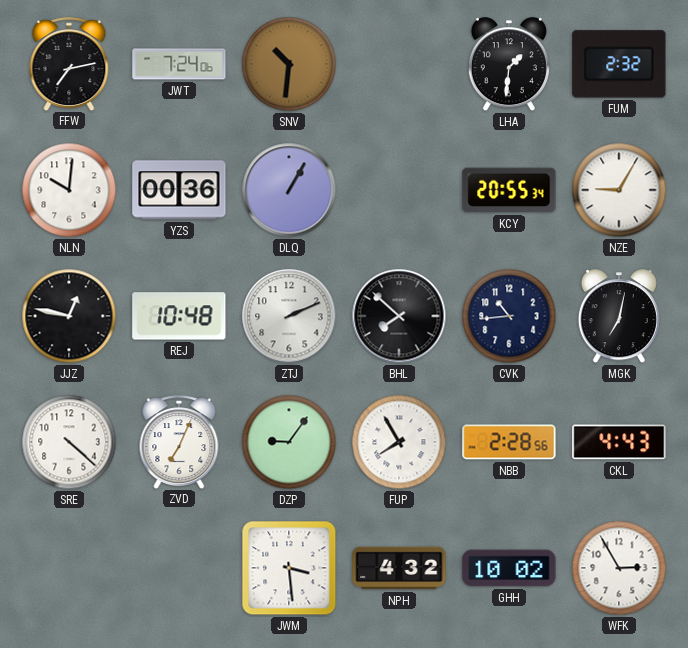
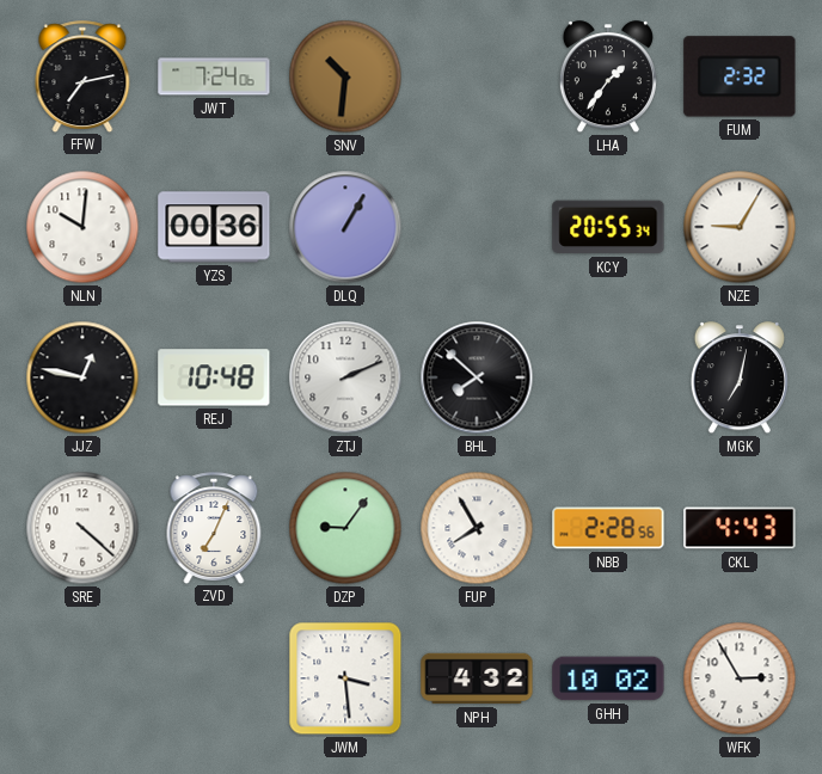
LHA: 1:31 -> 1:36
CVK: 10:44 -> none
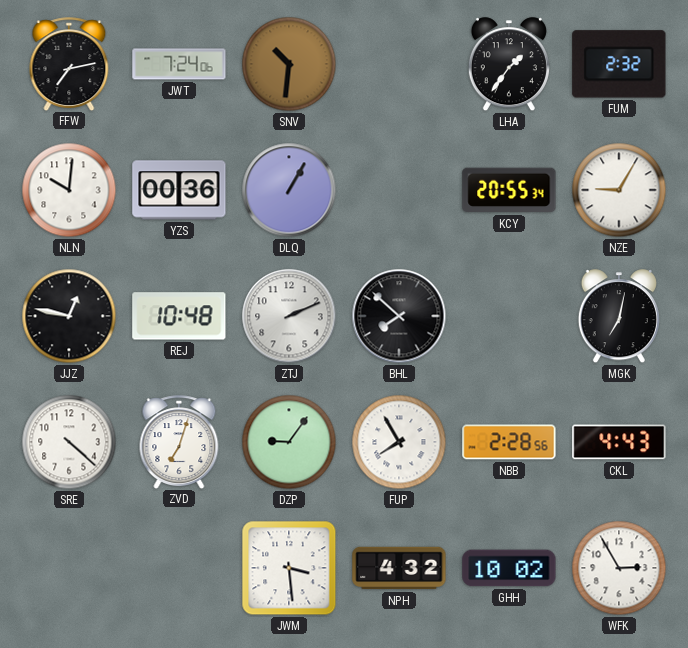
ZVD: 7:04 -> 7:03
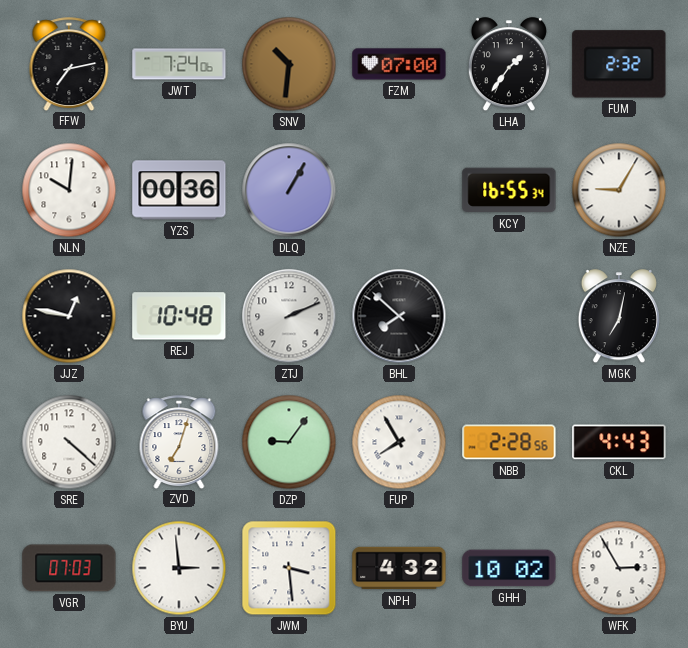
FZM: none -> 07:00
KCY: 20:55 -> 16:55
VGR: none -> 07:03
BYU: none -> 2:59
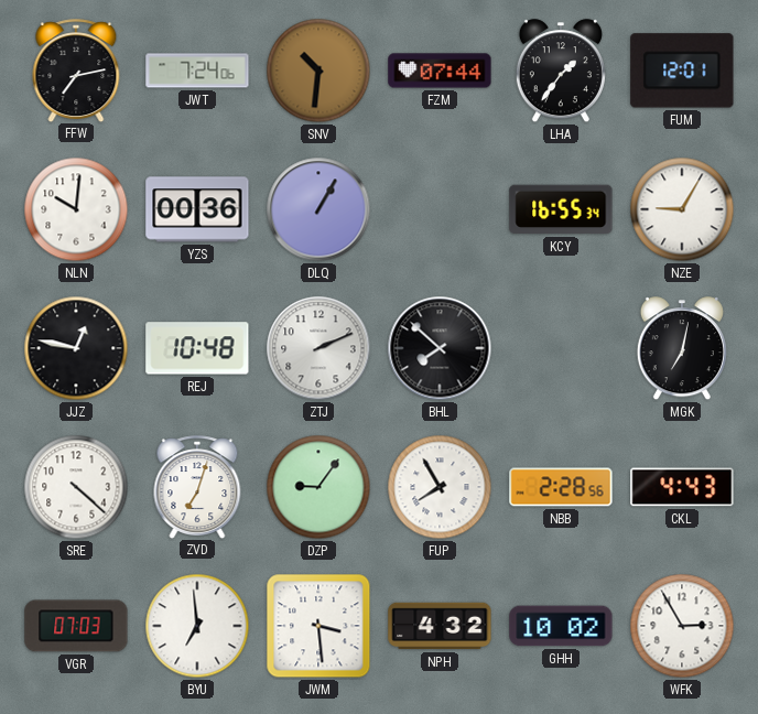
FZM: 07:00 -> 07:44
FUM: 2:32 -> 12:01
BYU: 2:59 -> 6:59
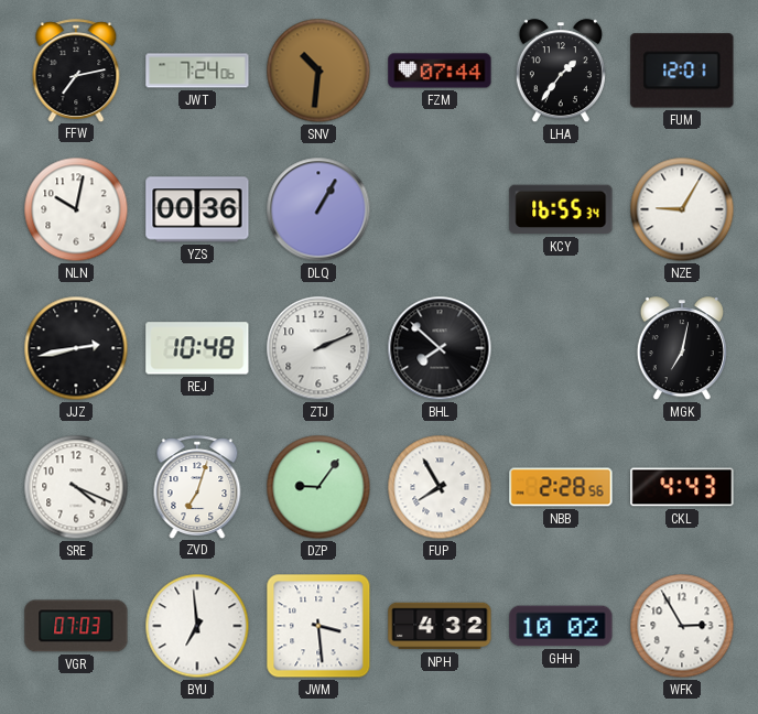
NLN: 10:01 -> 10:02
JJZ: 12:47 -> 2:43
SRE: 4:22 -> 4:19
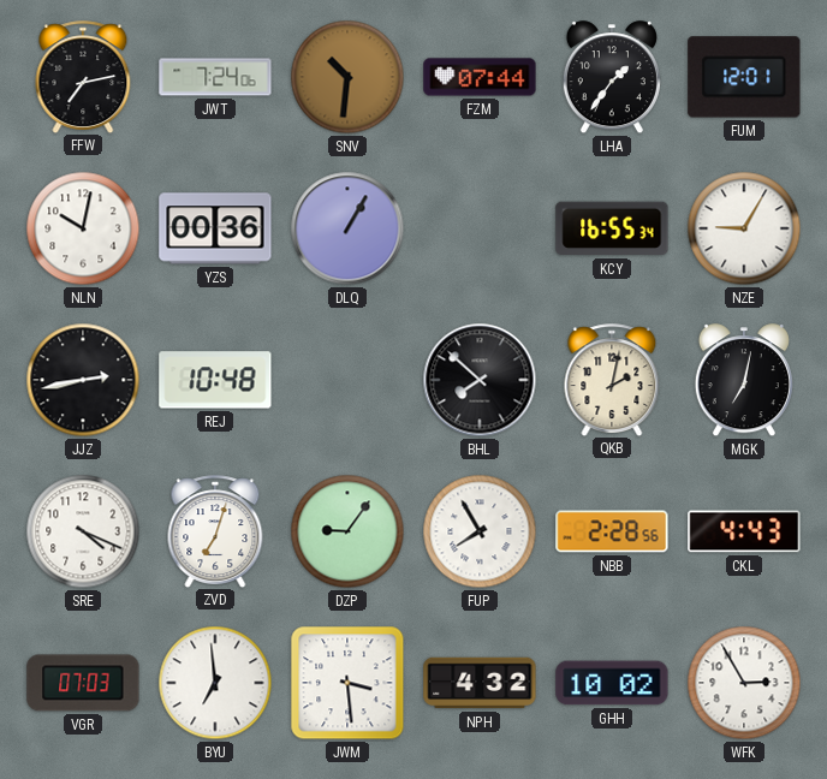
ZTJ: 2:11 -> none
QKB: none -> 2:02
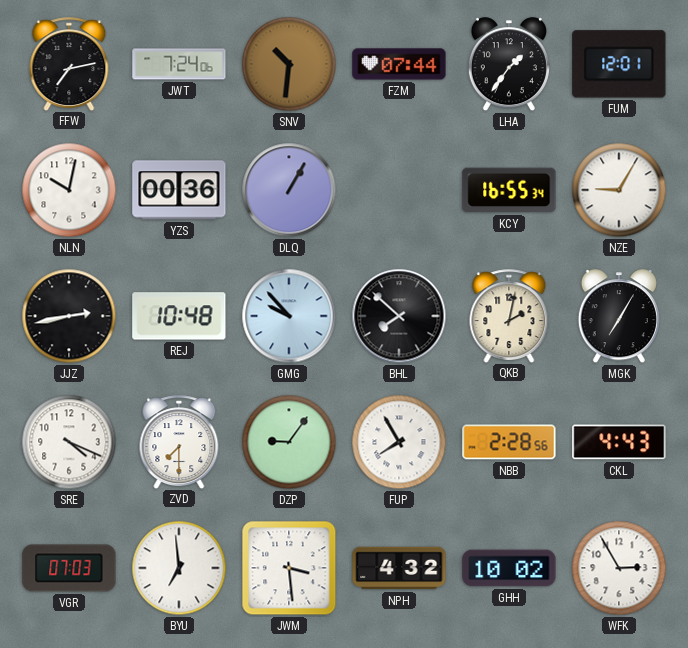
GMG: none -> 9:53
MGK: 7:02 -> 7:05
ZVD: 7:03 -> 7:30
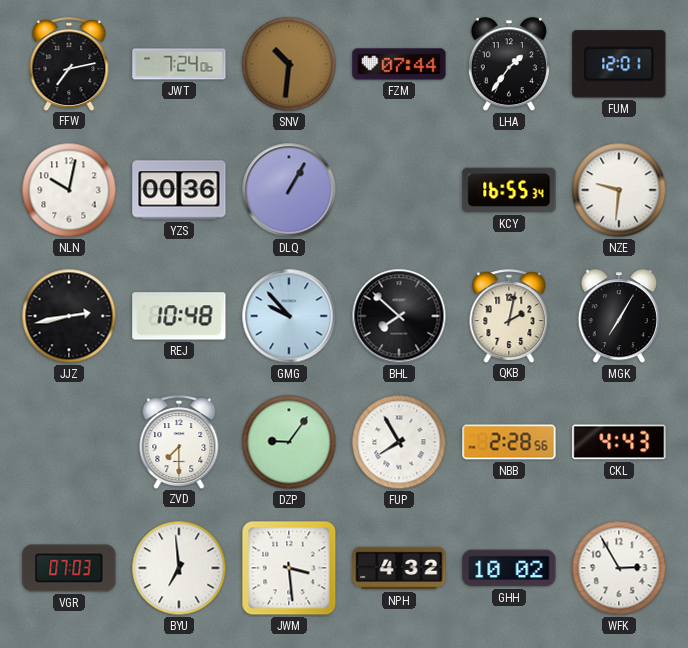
NZE: 9:05 -> 9:31
SRE: 4:19 -> none
